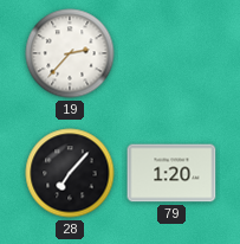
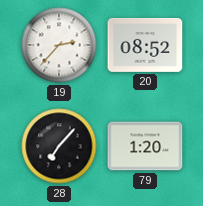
20: none -> 08:52
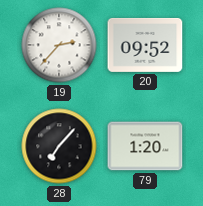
20: 08:52 -> 09:52
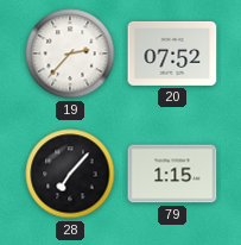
20: 09:52 -> 07:52
79: 1:20 -> 1:15
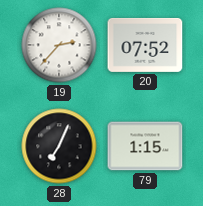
28: 7:07 -> 7:04
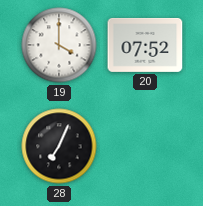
19: 2:37 -> 4:00
79: 1:15 -> none
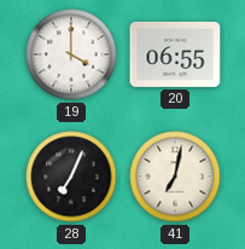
20: 07:52 -> 06:55
41: none -> 7:02
